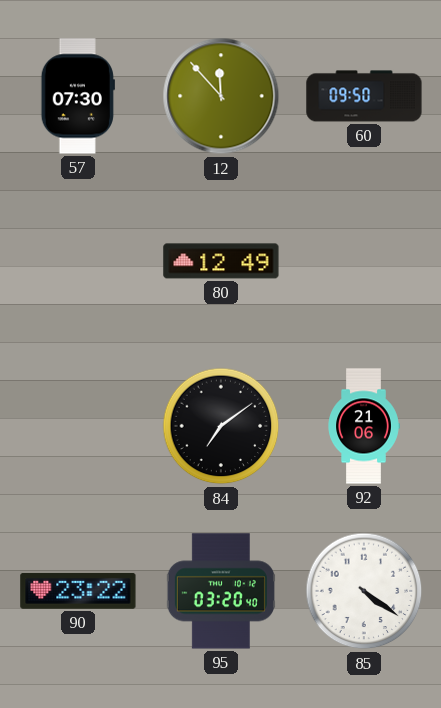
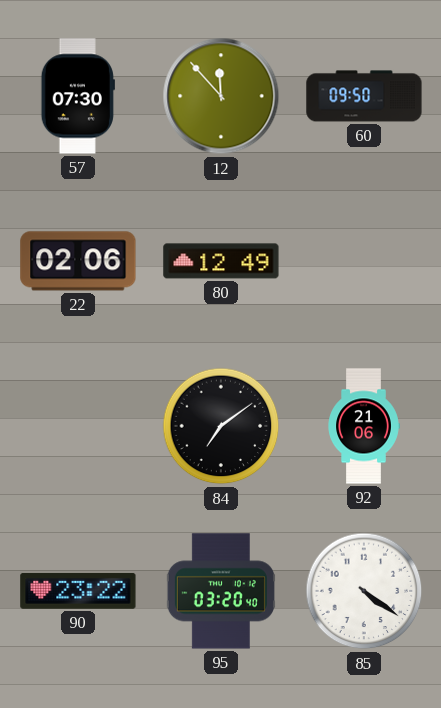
22: none -> 02:06
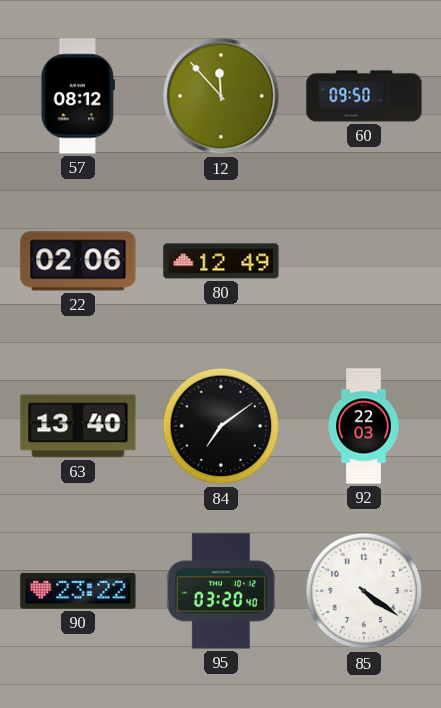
57: 07:30 -> 08:12
63: none -> 13:40
92: 21:06 -> 22:03
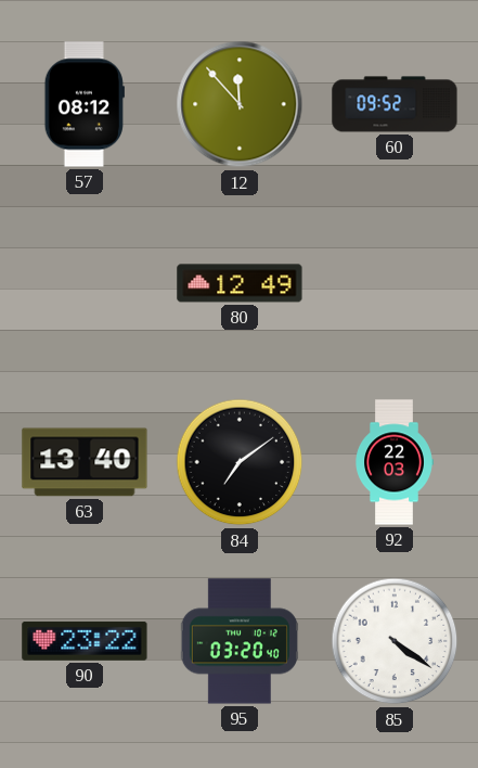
60: 09:50 -> 09:52
22: 02:06 -> none
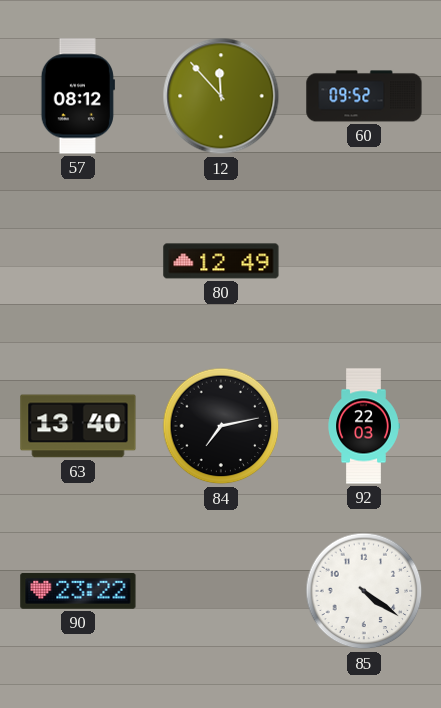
84: 7:09 -> 7:13
95: 03:20 -> none
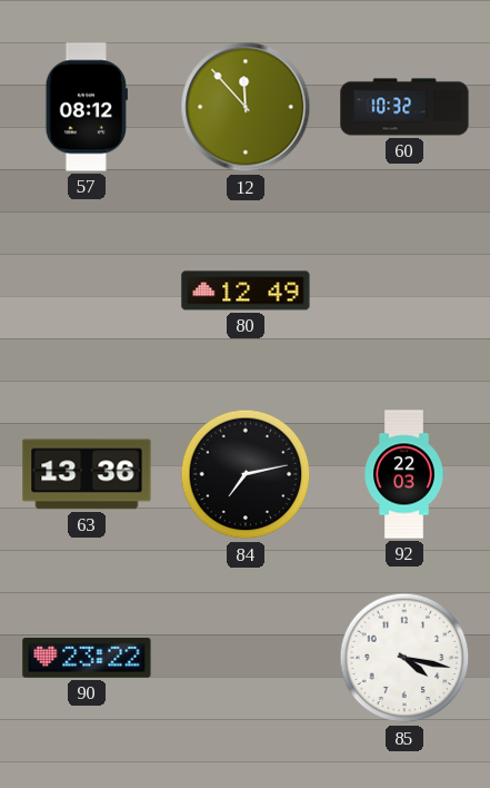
60: 09:52 -> 10:32
63: 13:40 -> 13:36
85: 4:21 -> 4:17
